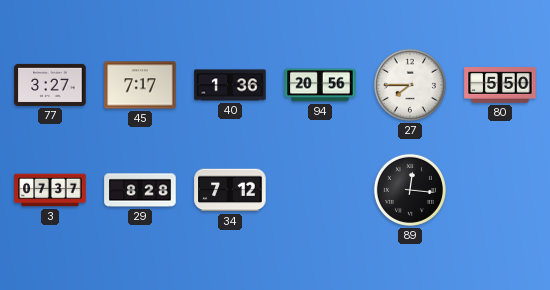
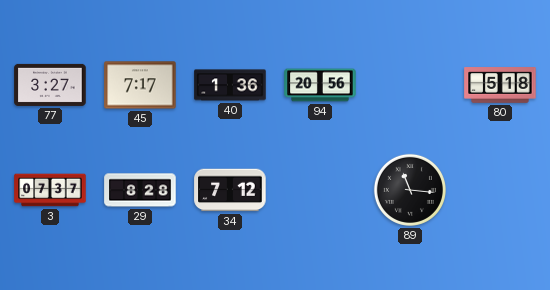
27: 7:45 -> none
80: 5:50 -> 5:18
89: 12:16 -> 11:16
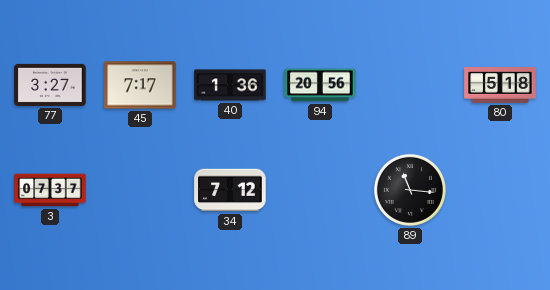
29: 8:28 -> none
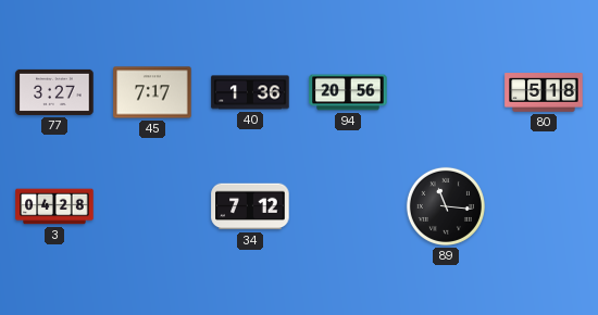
3: 07:37 -> 04:28
